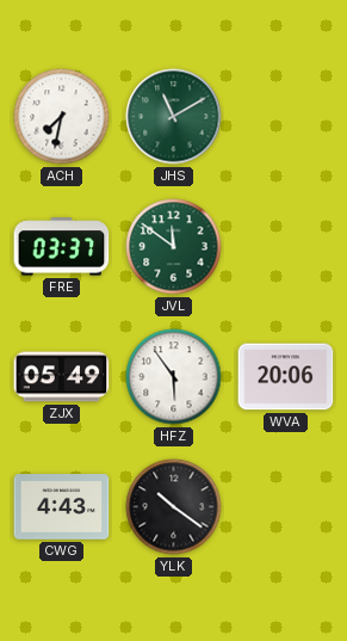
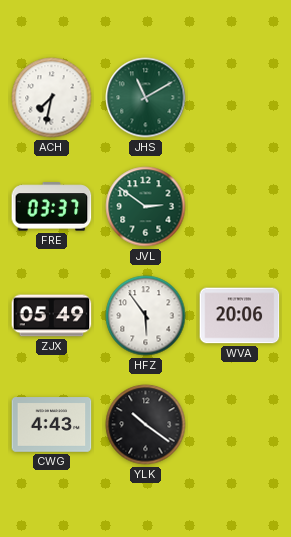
JVL: 11:51 -> 2:51
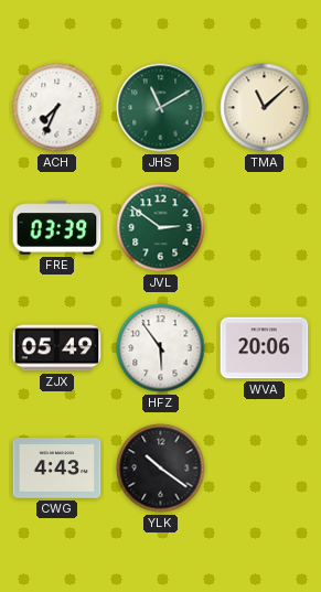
ACH: 7:32 -> 7:34
TMA: none -> 11:08
FRE: 03:37 -> 03:39
